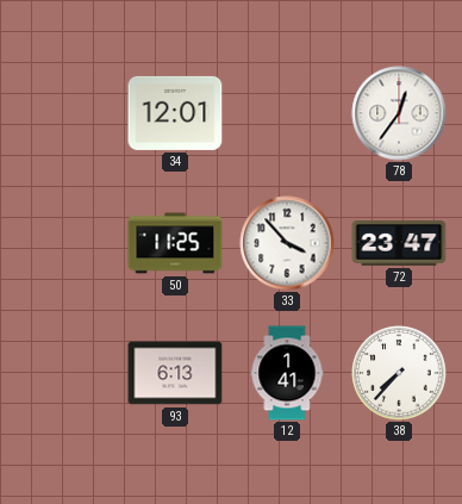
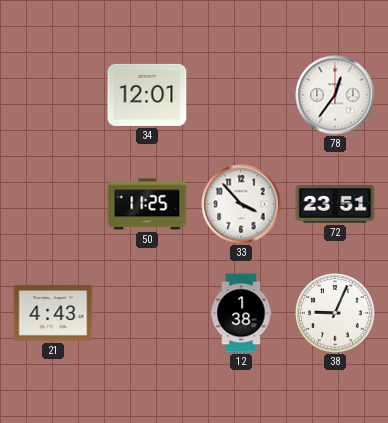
72: 23:47 -> 23:51
21: none -> 4:43
93: 6:13 -> none
12: 1:41 -> 1:38
38: 7:37 -> 9:04
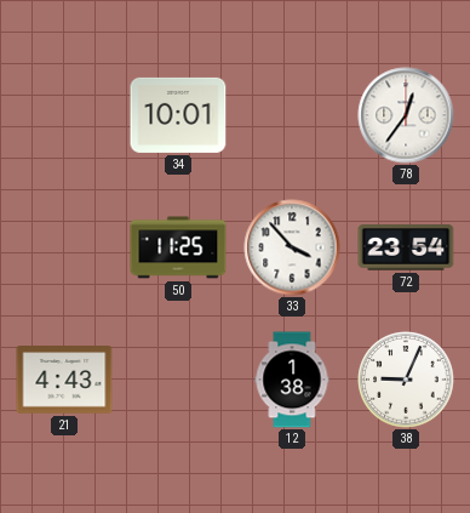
34: 12:01 -> 10:01
72: 23:51 -> 23:54
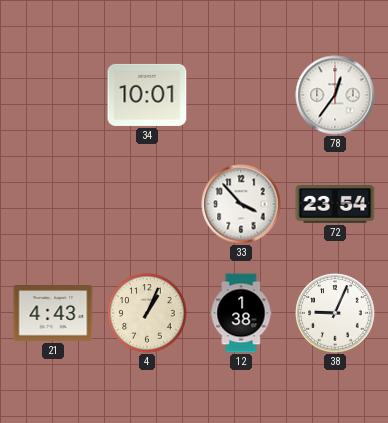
50: 11:25 -> none
4: none -> 1:04
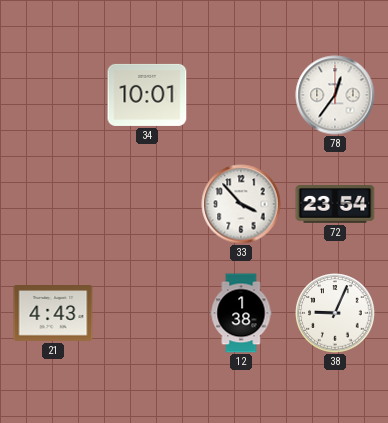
4: 1:04 -> none
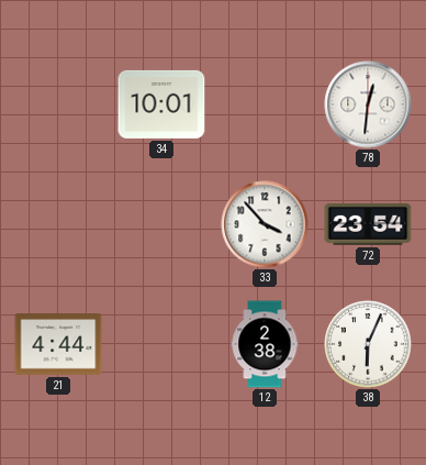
78: 12:36 -> 12:31
21: 4:43 -> 4:44
12: 1:38 -> 2:38
38: 9:04 -> 6:04
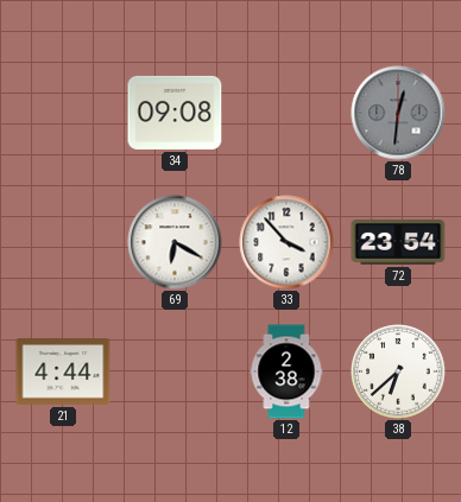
34: 10:01 -> 09:08
78 dial: white -> grey
69: none -> 6:20
38: 6:04 -> 6:38
